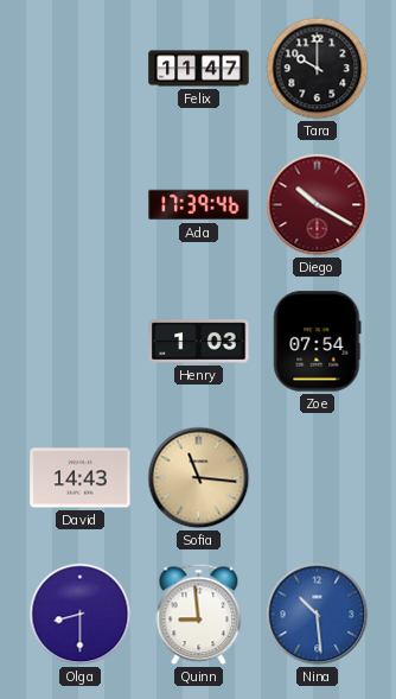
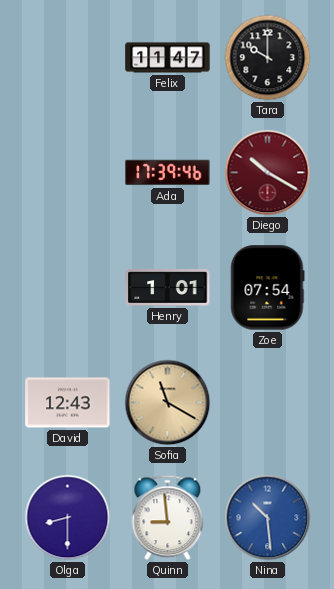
Henry: 1:03 -> 1:01
David: 14:43 -> 12:43
Sofia: 11:16 -> 11:20
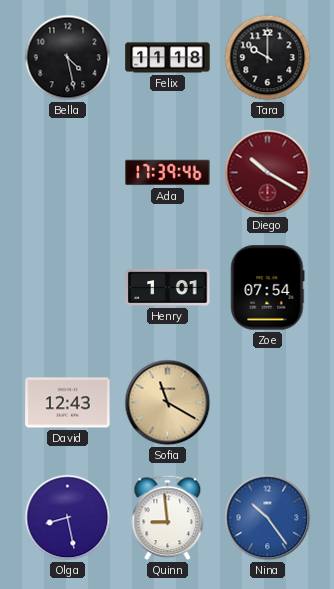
Bella: none -> 4:28
Felix: 11:47 -> 11:18
Olga: 8:30 -> 8:28
Nina: 10:29 -> 10:24
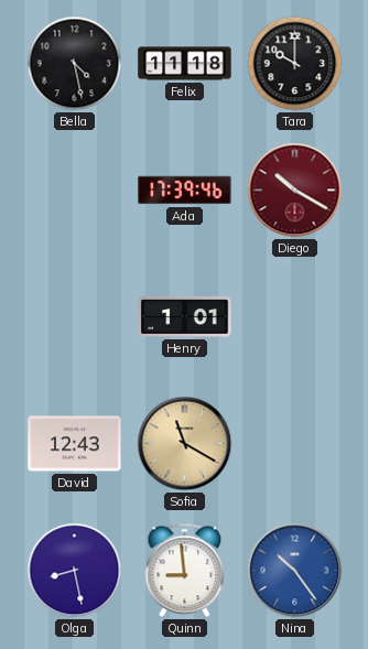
Zoe: 07:54 -> none
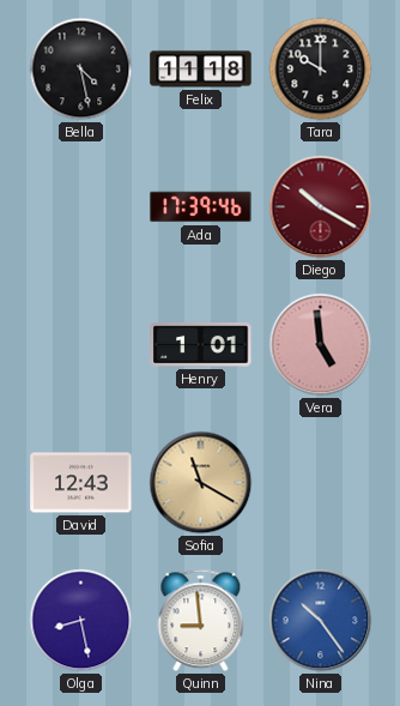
Vera: none -> 4:59
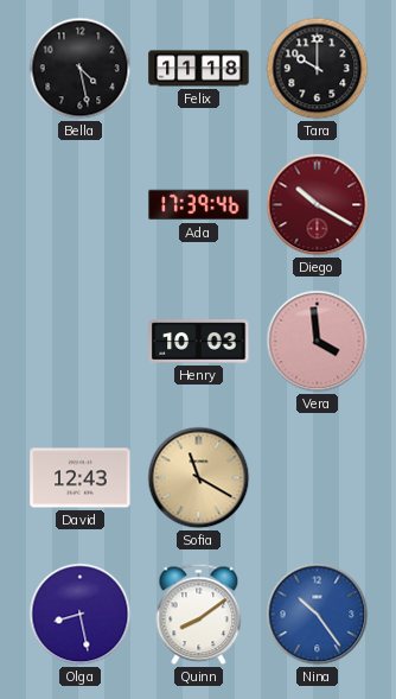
Henry: 1:01 -> 10:03
Vera: 4:59 -> 3:59
Quinn: 8:59 -> 8:09
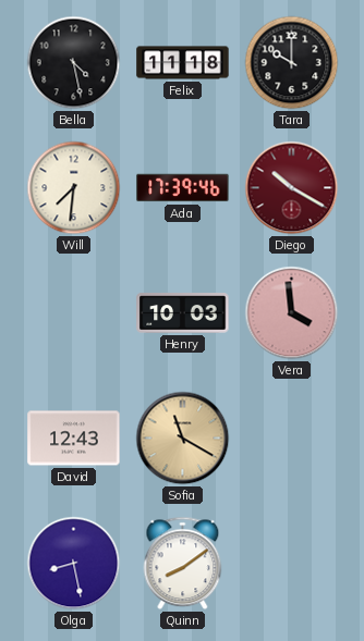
Will: none -> 7:31
Nina: 10:24 -> none
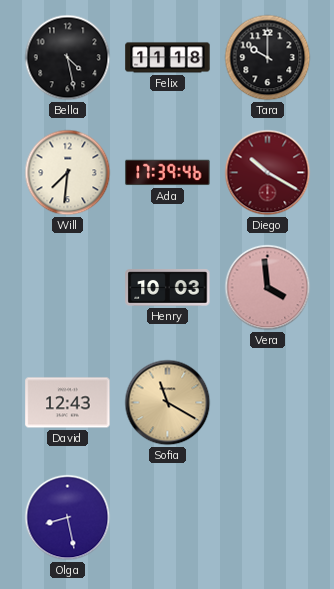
Quinn: 8:09 -> none
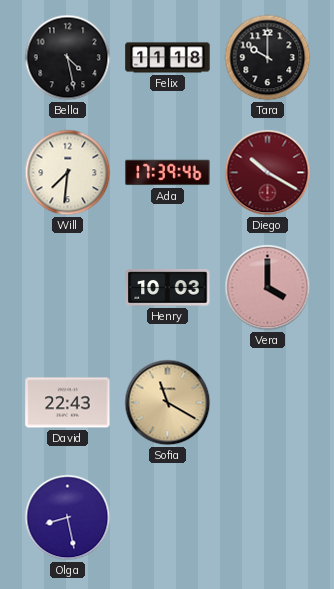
Vera: 3:59 -> 4:00
David: 12:43 -> 22:43
